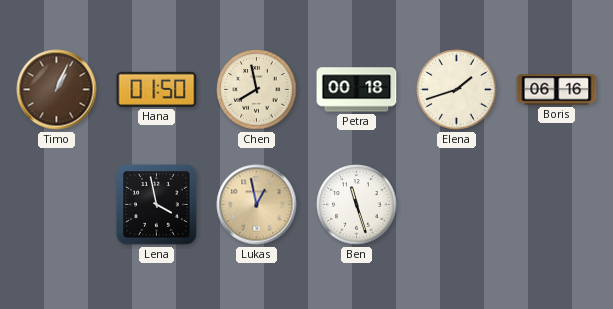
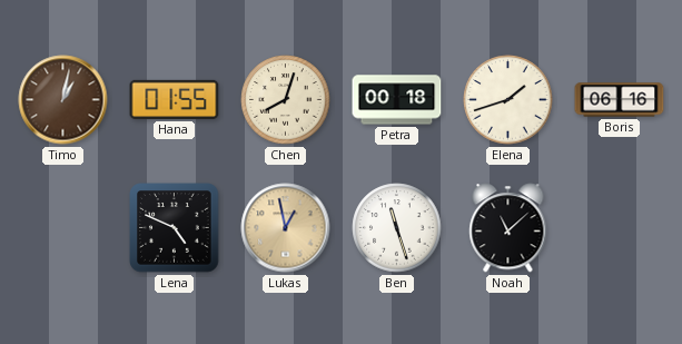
Timo: 1:04 -> 1:02
Hana: 01:50 -> 01:55
Chen: 7:58 -> 8:03
Lena: 3:58 -> 4:49
Noah: none -> 11:08
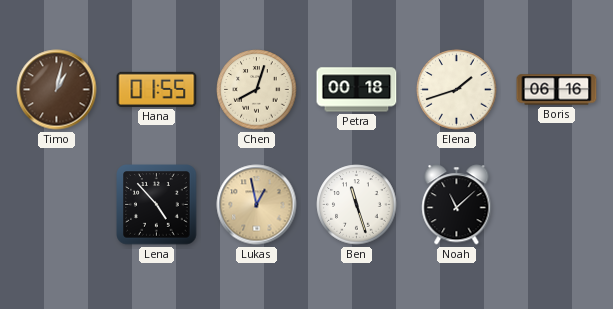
Lena: 4:49 -> 4:53
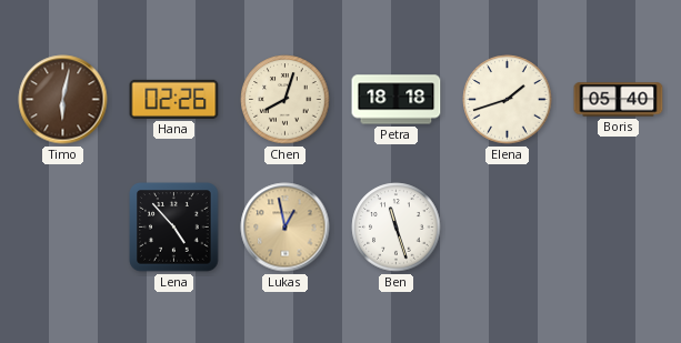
Timo: 1:02 -> 6:02
Hana: 01:55 -> 02:26
Petra: 00:18 -> 18:18
Boris: 06:16 -> 05:40
Noah: 11:08 -> none
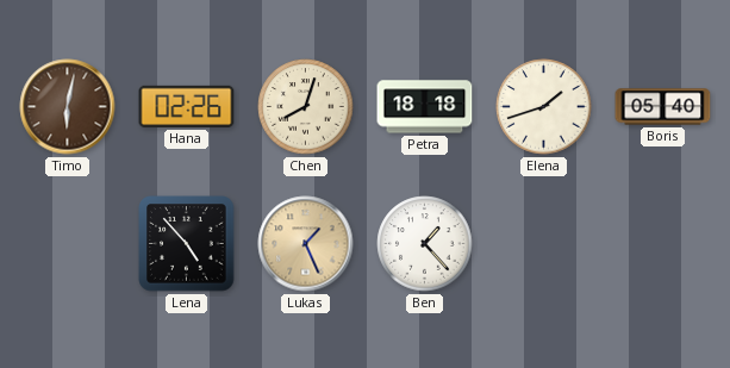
Lukas: 12:58 -> 1:26
Ben: 11:27 -> 1:23
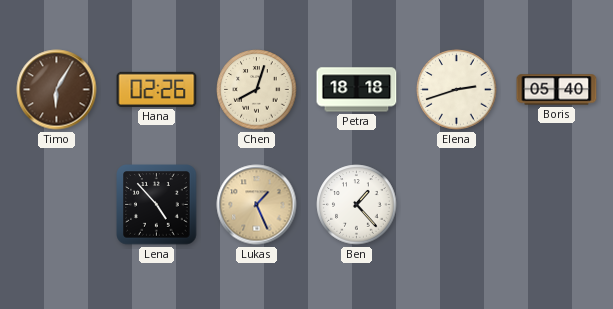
Timo: 6:02 -> 6:05
Elena: 1:42 -> 2:42
